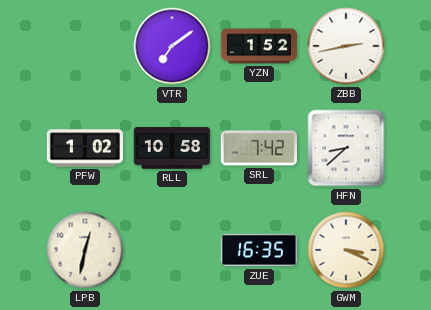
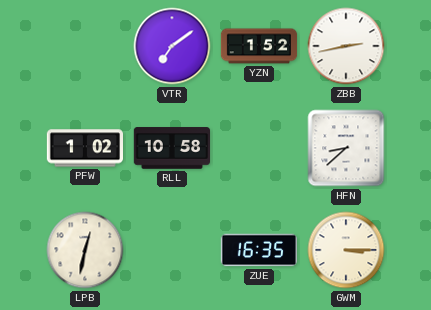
SRL: 7:42 -> none
GWM: 3:19 -> 3:15
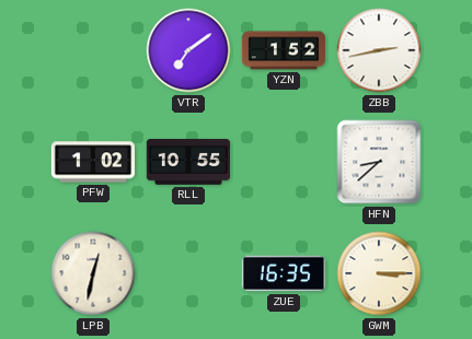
RLL: 10:58 -> 10:55
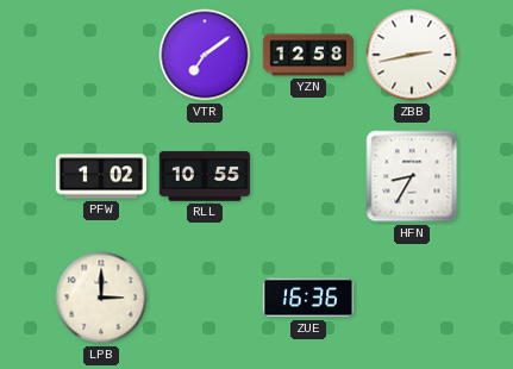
YZN: 1:52 -> 12:58
HFN: 8:38 -> 8:35
LPB: 12:32 -> 3:00
ZUE: 16:35 -> 16:36
GWM: 3:15 -> none
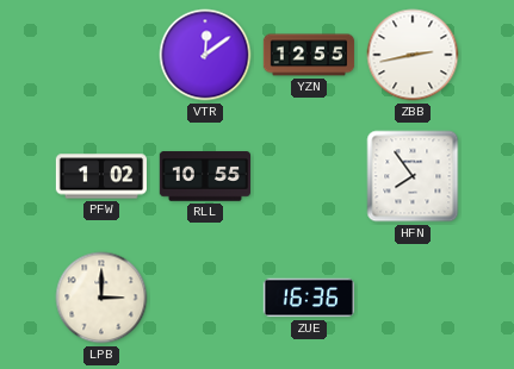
VTR: 7:09 -> 12:09
YZN: 12:58 -> 12:55
HFN: 8:35 -> 7:54
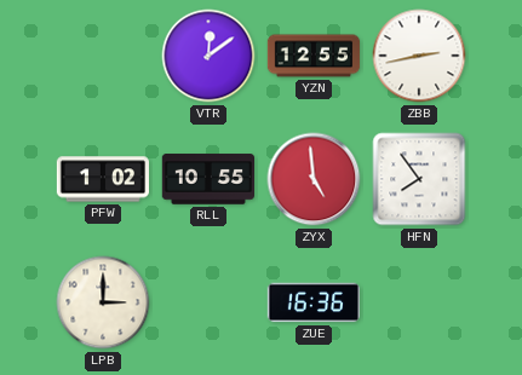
ZYX: none -> 4:59
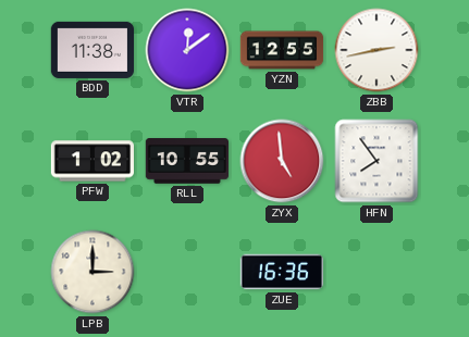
BDD: none -> 11:38
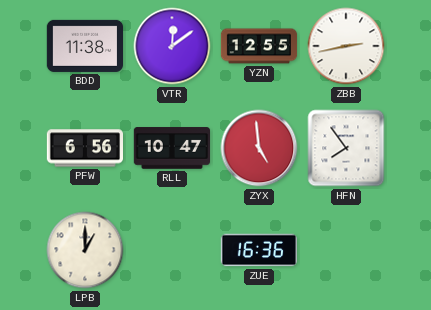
PFW: 1:02 -> 6:56
RLL: 10:55 -> 10:47
LPB: 3:00 -> 1:00
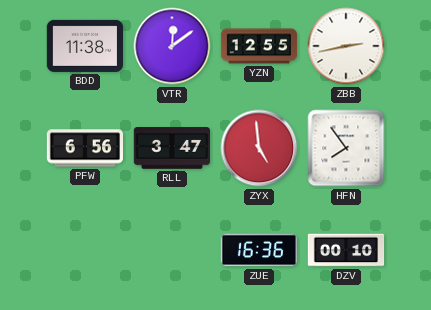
RLL: 10:47 -> 3:47
LPB: 1:00 -> none
DZV: none -> 00:10
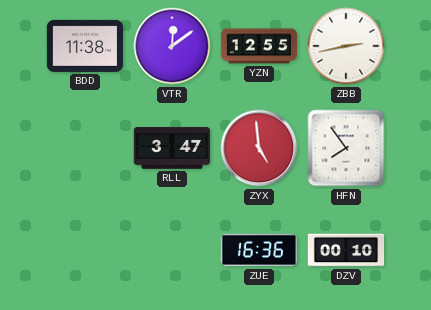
PFW: 6:56 -> none
